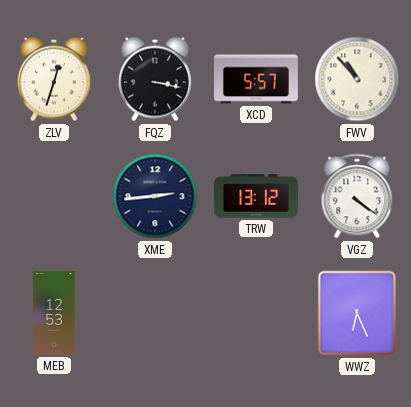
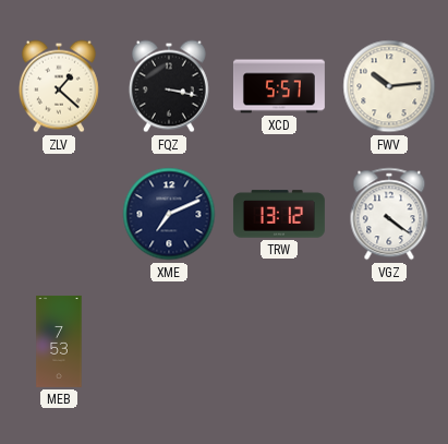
ZLV: 12:33 -> 1:22
FWV: 10:53 -> 10:14
XME: 2:44 -> 7:11
MEB: 12:53 -> 7:53
WWZ: 6:26 -> none
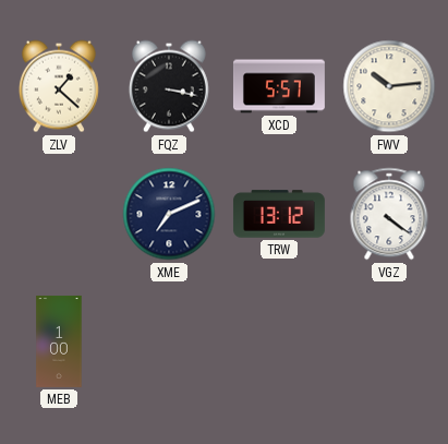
MEB: 7:53 -> 1:00
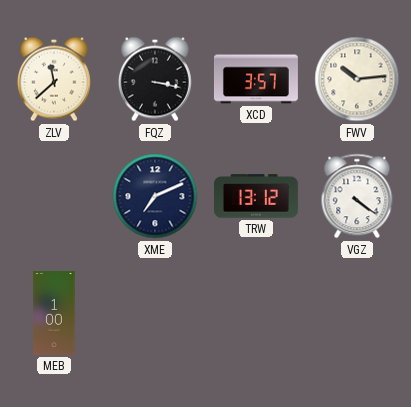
ZLV: 1:22 -> 11:38
XCD: 5:57 -> 3:57
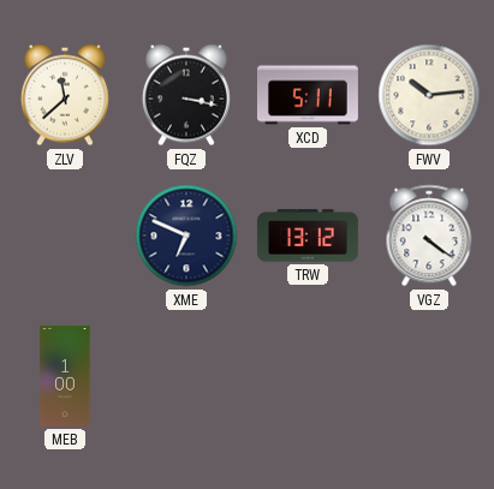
XCD: 3:57 -> 5:11
XME: 7:11 -> 6:49
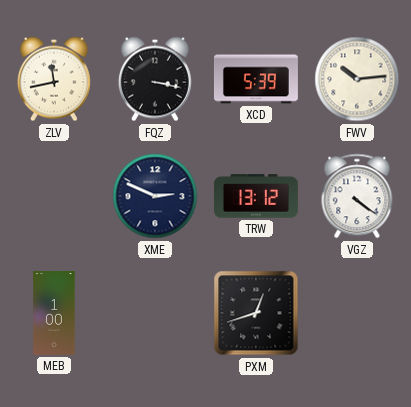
ZLV: 11:38 -> 11:43
XCD: 5:11 -> 5:39
XME: 6:49 -> 2:49
PXM: none -> 12:42
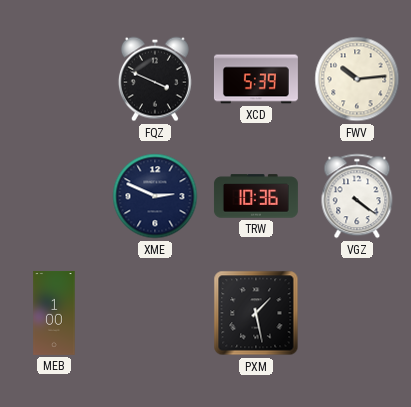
ZLV: 11:43 -> none
FQZ: 3:17 -> 3:49
TRW: 13:12 -> 10:36
PXM: 12:42 -> 1:28
